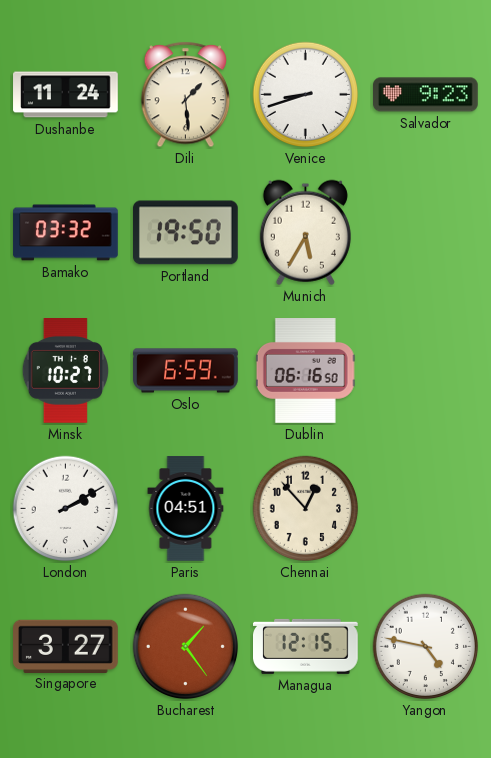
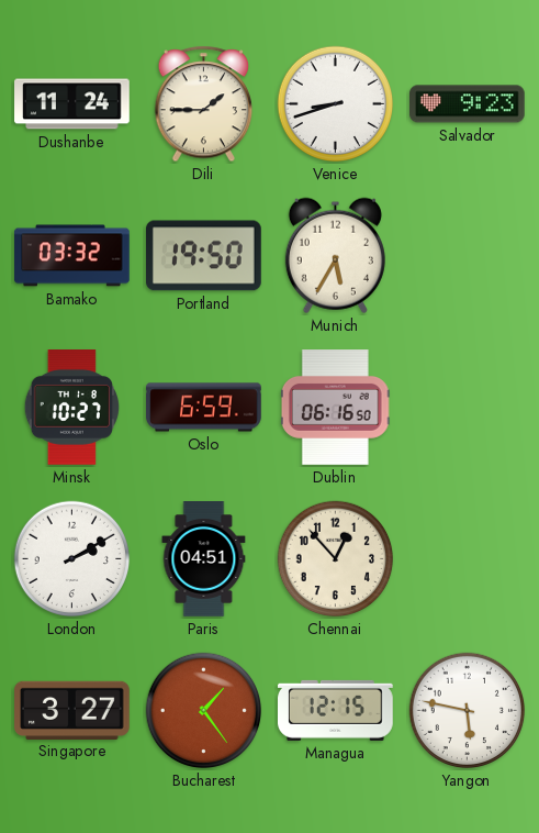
Dili: 1:29 -> 1:45
Yangon: 4:47 -> 5:47
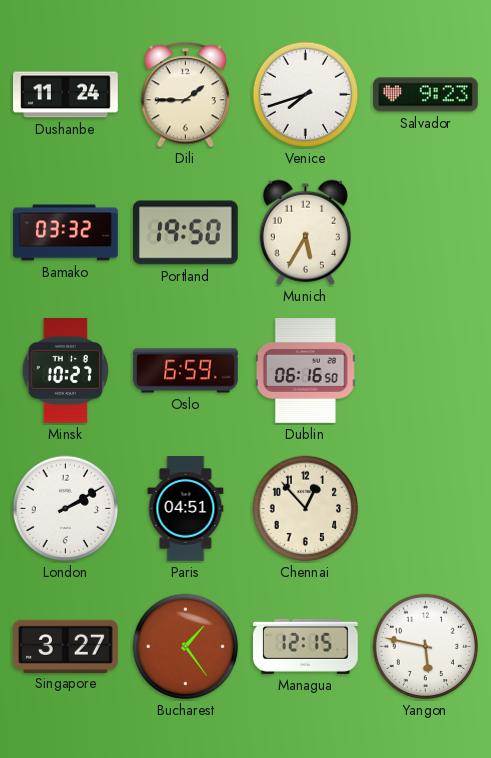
Venice: 8:42 -> 7:42
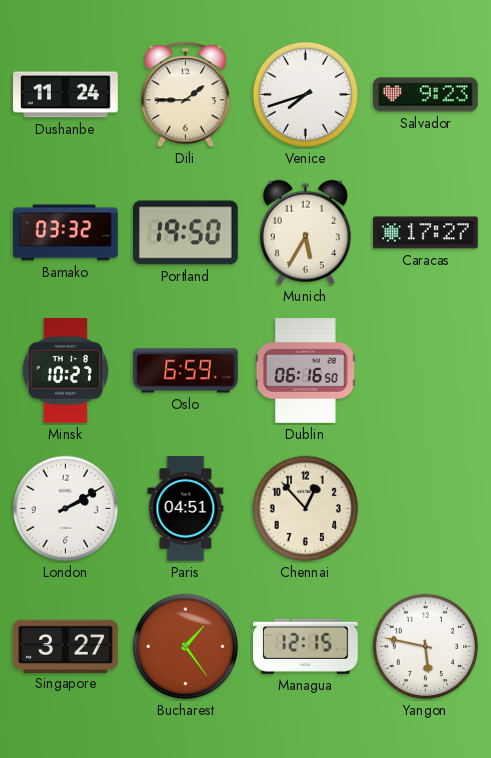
Caracas: none -> 17:27
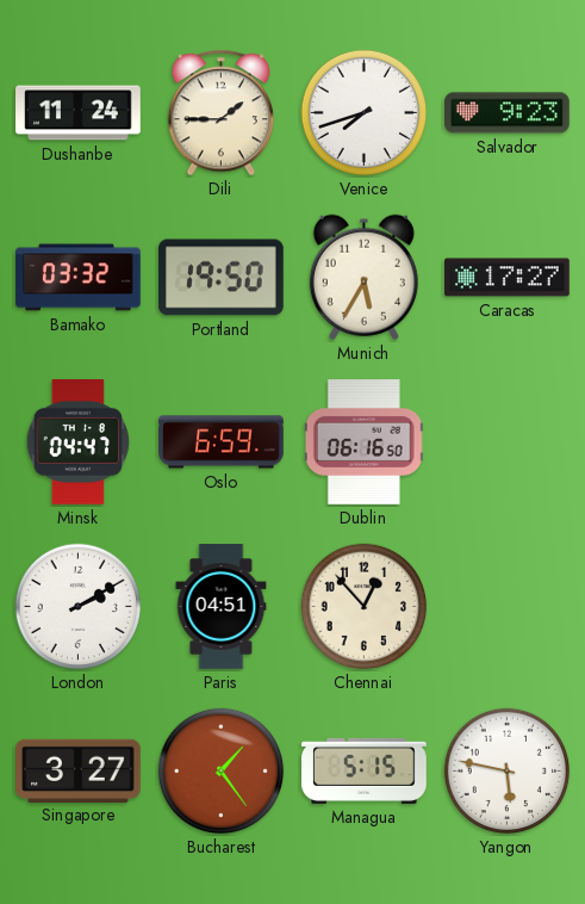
Minsk: 10:27 -> 04:47
Managua: 12:15 -> 5:15
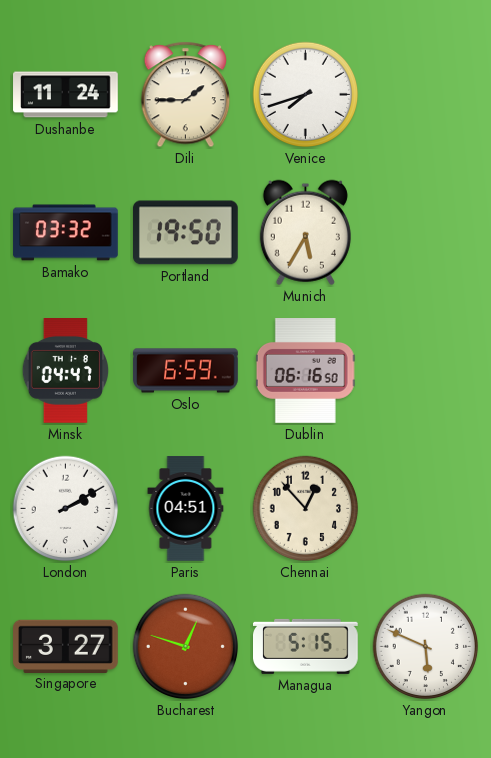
Salvador: 9:23 -> none
Caracas: 17:27 -> none
Bucharest: 1:24 -> 12:48
Yangon: 5:47 -> 5:49
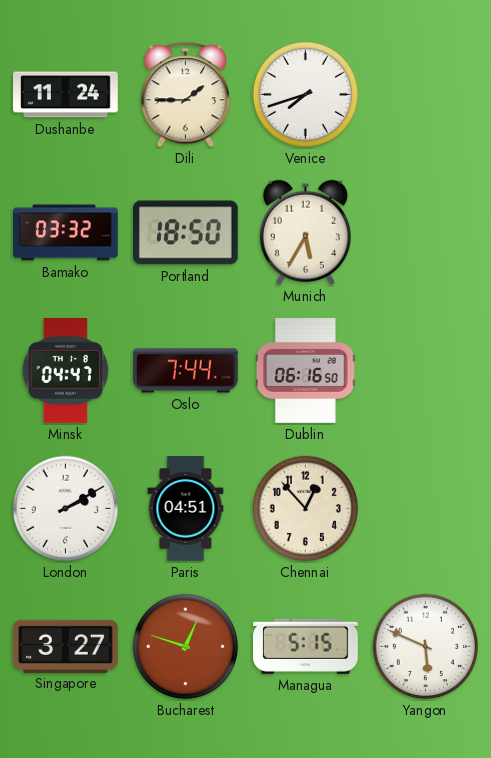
Portland: 19:50 -> 18:50
Oslo: 6:59 -> 7:44
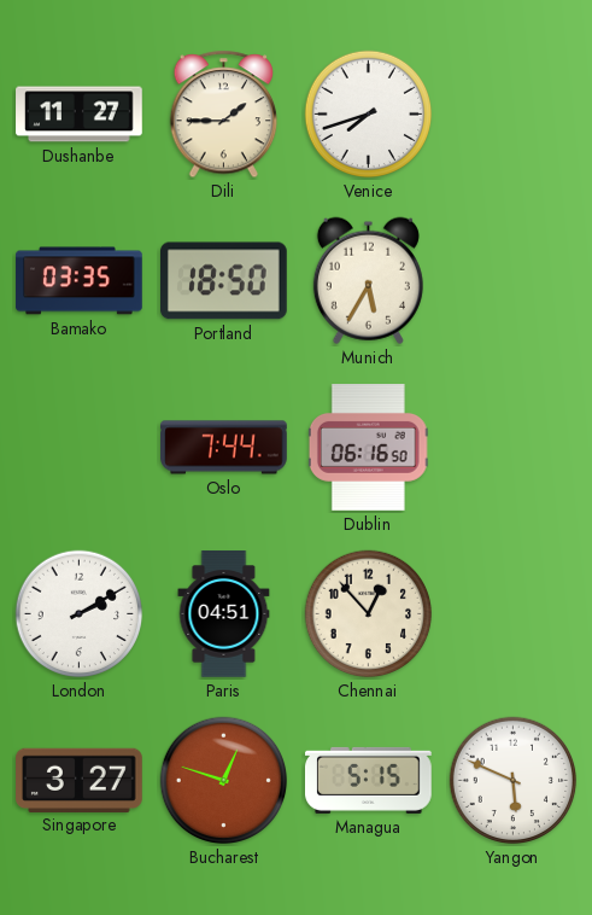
Dushanbe: 11:24 -> 11:27
Bamako: 03:32 -> 03:35
Minsk: 04:47 -> none
